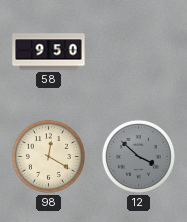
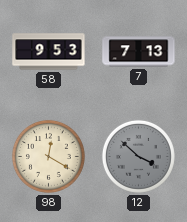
58: 9:50 -> 9:53
7: none -> 7:13
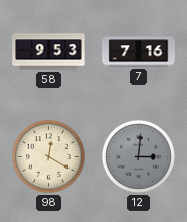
7: 7:13 -> 7:16
12: 3:52 -> 3:01
